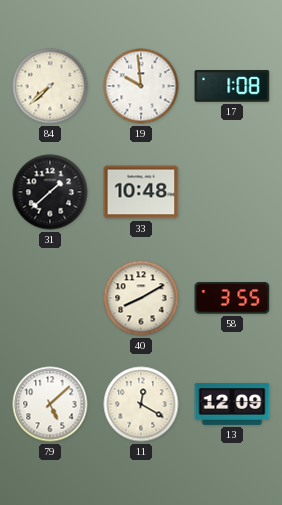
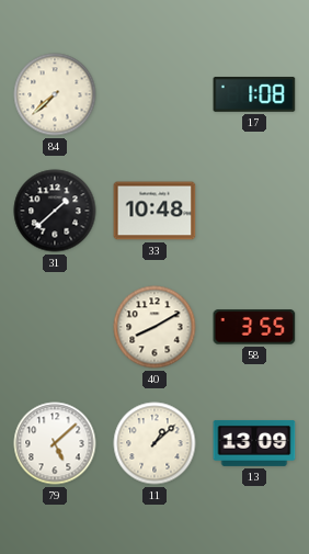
19: 9:59 -> none
11: 12:20 -> 1:08
13: 12:09 -> 13:09
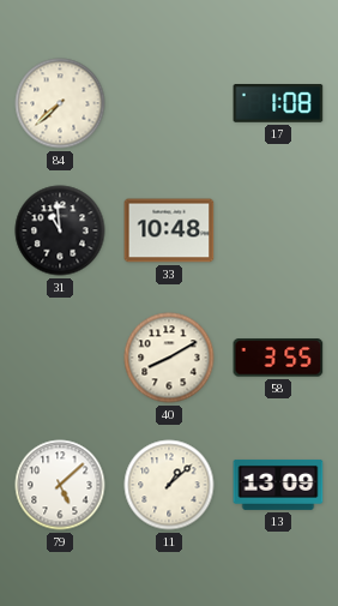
31: 1:38 -> 10:59
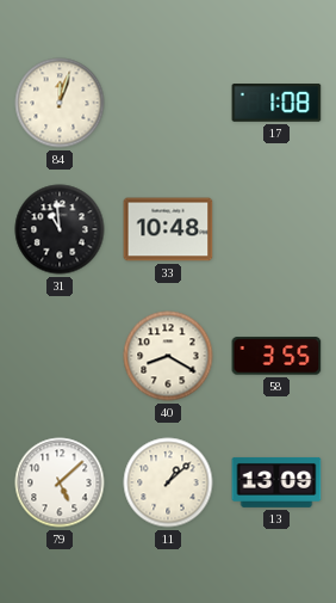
84: 7:38 -> 12:03
40: 8:10 -> 8:20
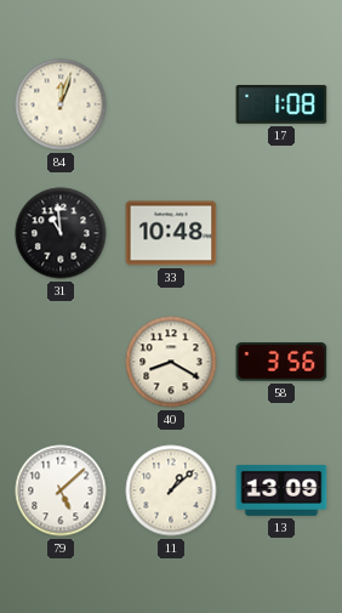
58: 3:55 -> 3:56
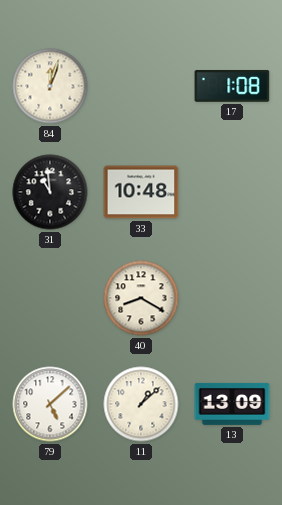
58: 3:56 -> none
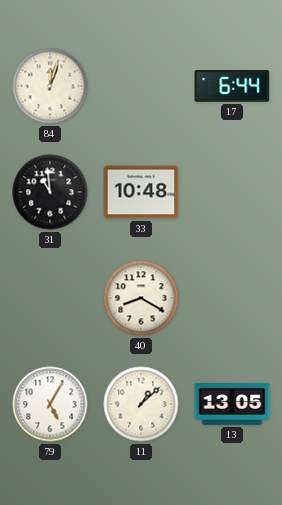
17: 1:08 -> 6:44
79: 5:08 -> 5:05
13: 13:09 -> 13:05
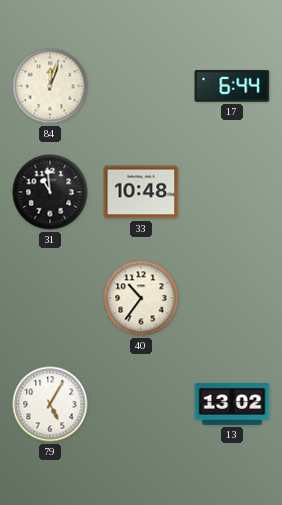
40: 8:20 -> 10:36
11: 1:08 -> none
13: 13:05 -> 13:02
